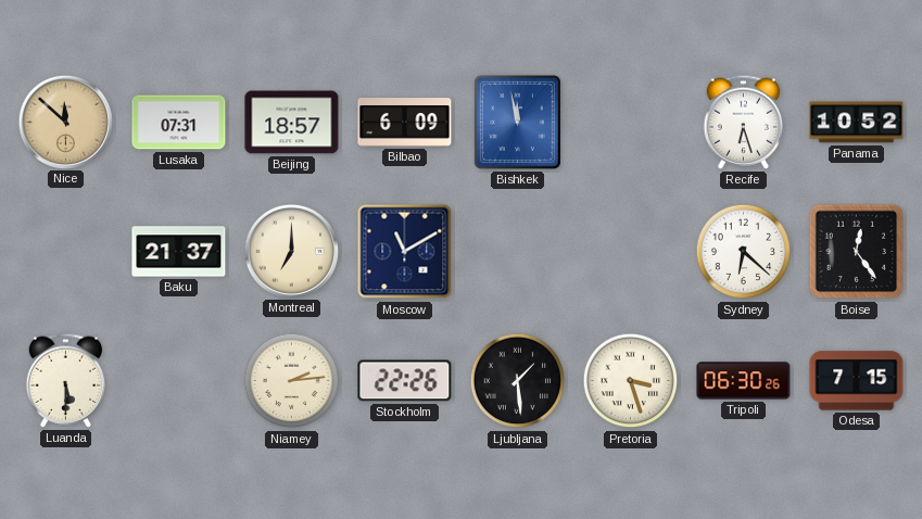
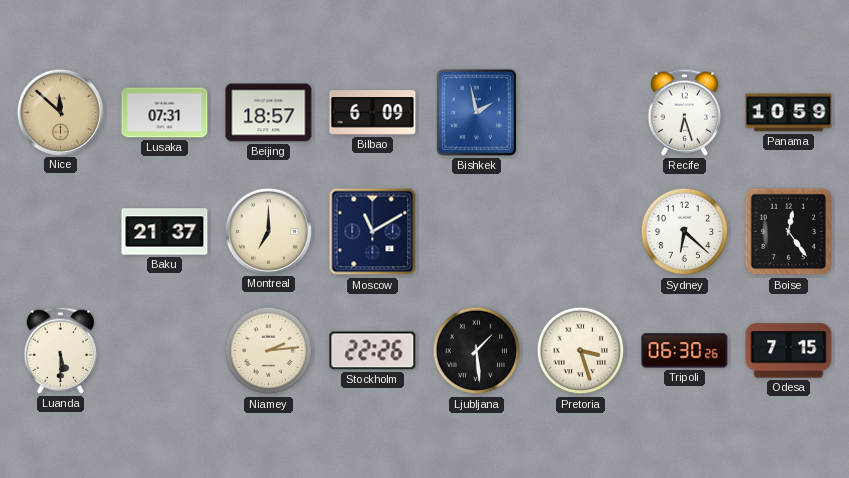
Bishkek: 11:58 -> 1:58
Panama: 10:52 -> 10:59
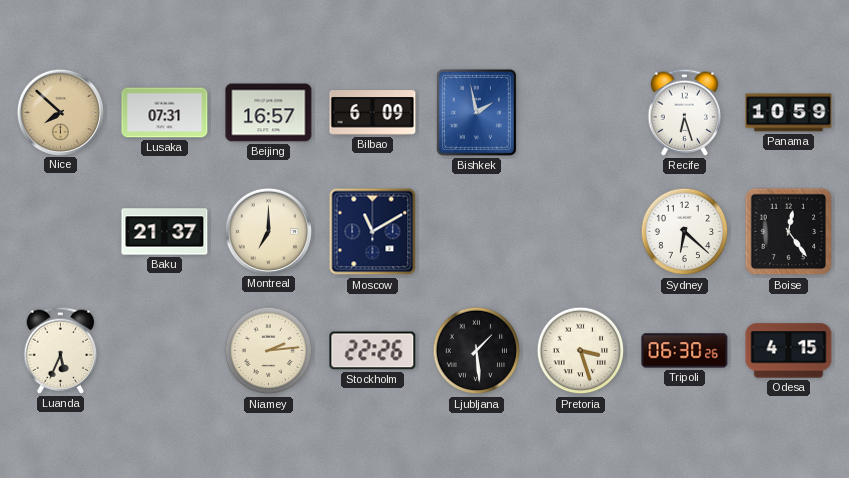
Nice: 11:52 -> 7:52
Beijing: 18:57 -> 16:57
Luanda: 5:30 -> 5:34
Odesa: 7:15 -> 4:15
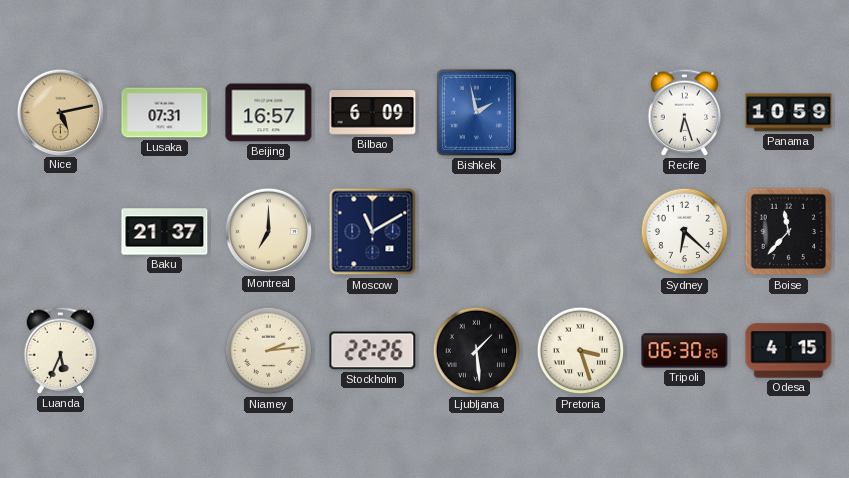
Nice: 7:52 -> 5:13
Boise: 12:24 -> 11:37
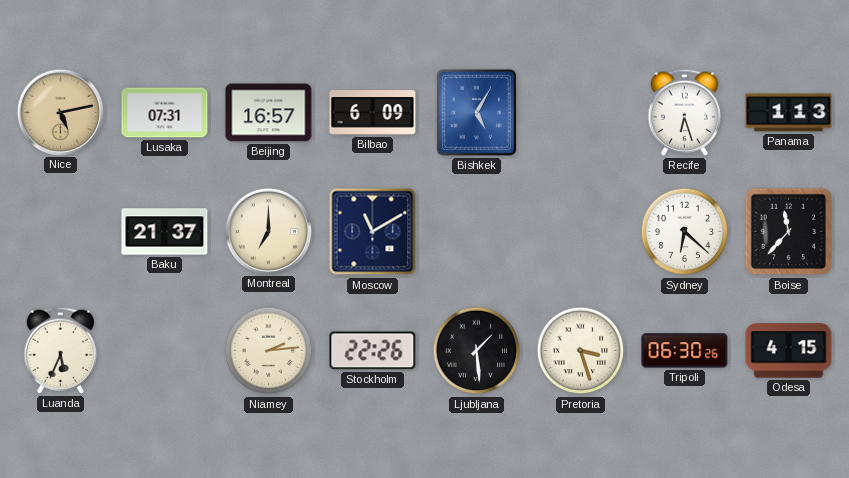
Bishkek: 1:58 -> 5:05
Panama: 10:59 -> 1:13
